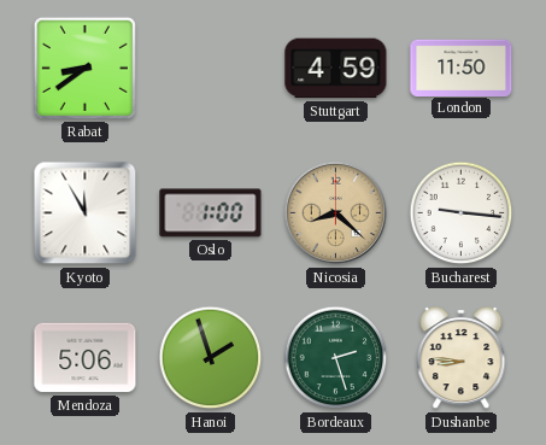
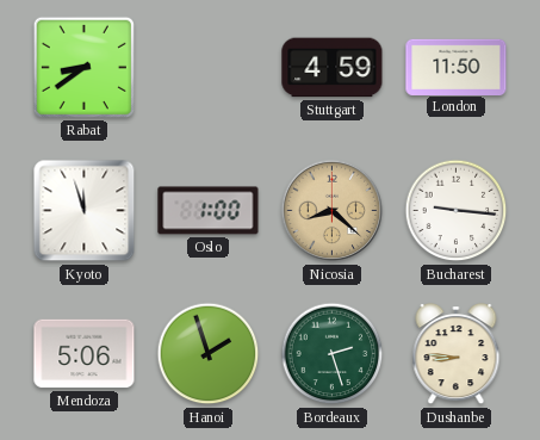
Kyoto: 11:55 -> 11:57
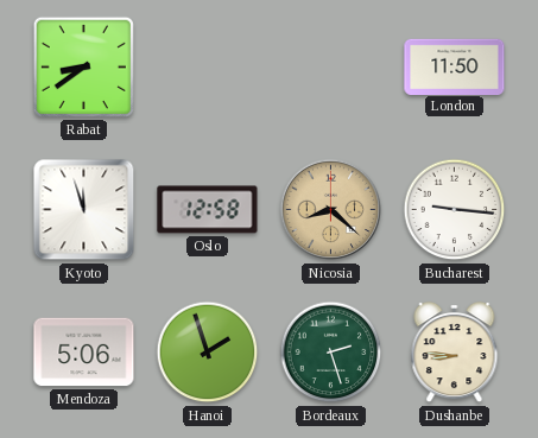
Stuttgart: 4:59 -> none
Oslo: 1:00 -> 12:58
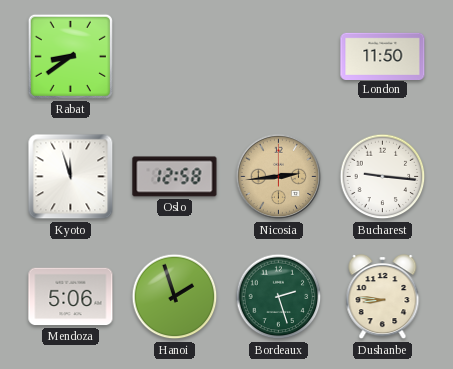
Nicosia: 8:22 -> 2:44
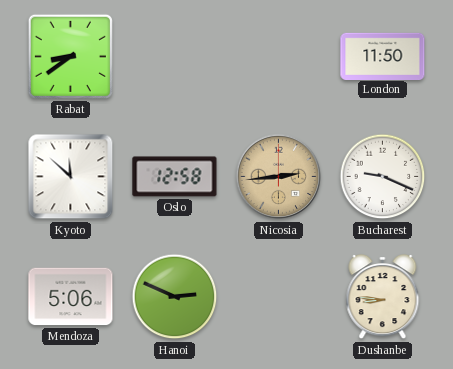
Kyoto: 11:57 -> 11:52
Bucharest: 9:16 -> 9:19
Hanoi: 1:57 -> 2:49
Bordeaux: 2:27 -> none
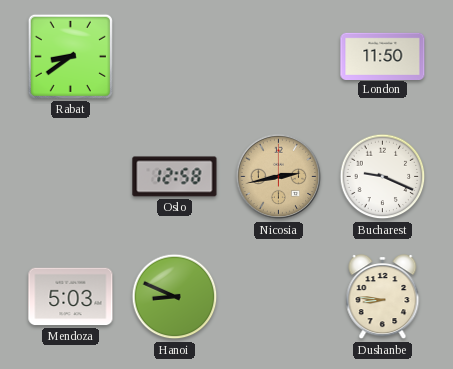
Kyoto: 11:52 -> none
Nicosia: 2:44 -> 2:43
Mendoza: 5:06 -> 5:03
Hanoi: 2:49 -> 8:49
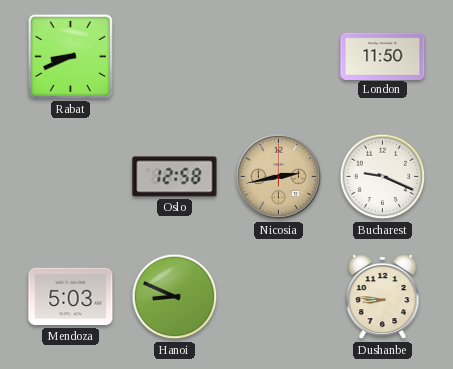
Rabat: 8:39 -> 8:41
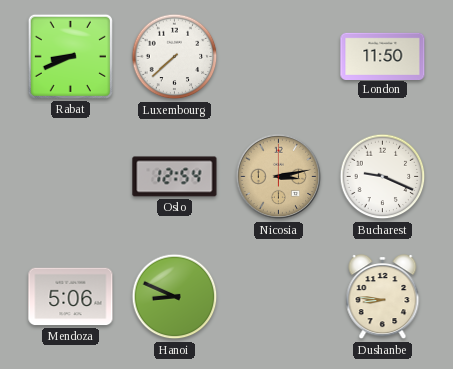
Luxembourg: none -> 7:38
Oslo: 12:58 -> 12:54
Nicosia: 2:43 -> 3:13
Mendoza: 5:03 -> 5:06
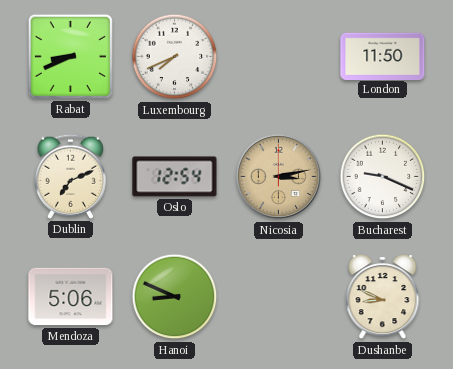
Luxembourg: 7:38 -> 7:41
Dublin: none -> 7:11
Dushanbe: 8:46 -> 8:49
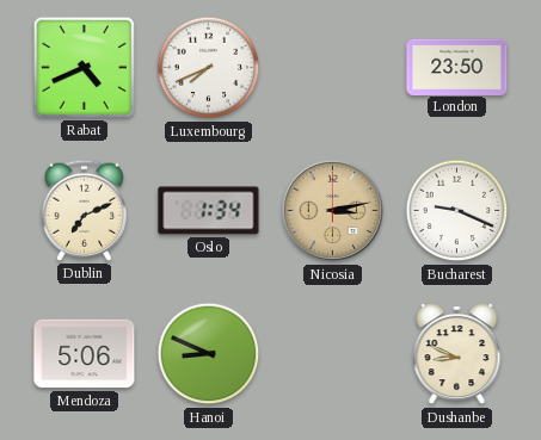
Rabat: 8:41 -> 4:41
London: 11:50 -> 23:50
Oslo: 12:54 -> 1:34
